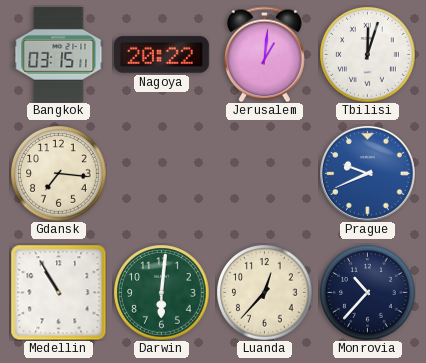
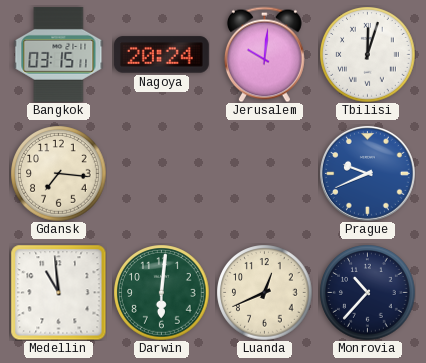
Nagoya: 20:22 -> 20:24
Jerusalem: 1:01 -> 10:01
Medellin: 10:55 -> 10:59
Luanda: 12:37 -> 12:41
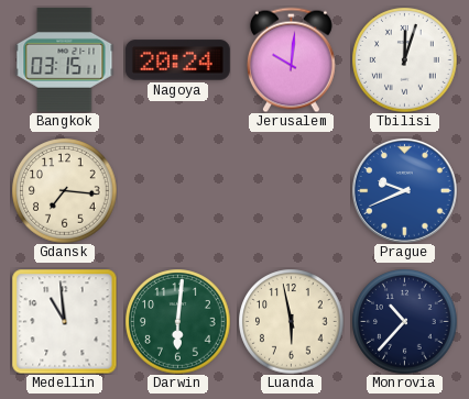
Luanda: 12:41 -> 5:58
